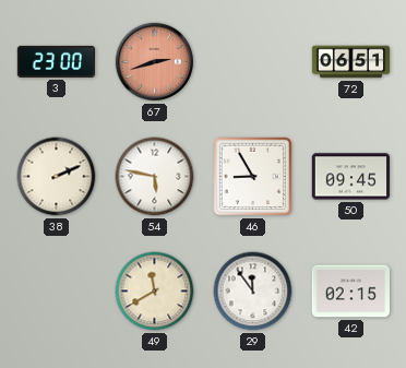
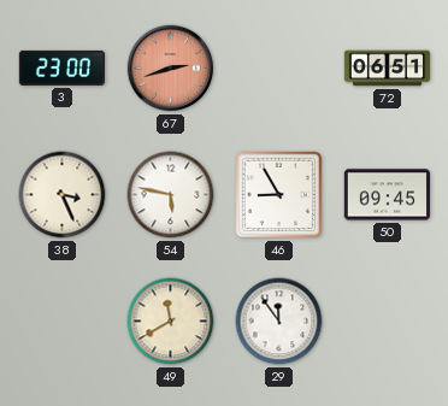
38: 2:11 -> 3:26
42: 02:15 -> none
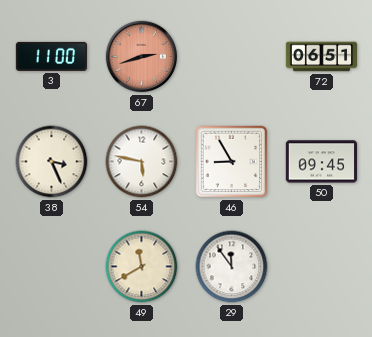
3: 23:00 -> 11:00
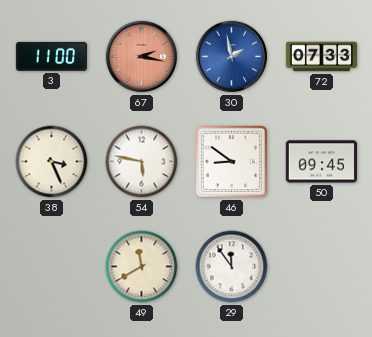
67: 2:42 -> 2:17
30: none -> 1:58
72: 06:51 -> 07:33
46: 8:55 -> 8:51
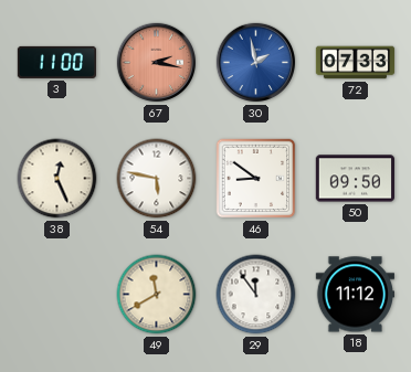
38: 3:26 -> 12:26
50: 09:45 -> 09:50
18: none -> 11:12
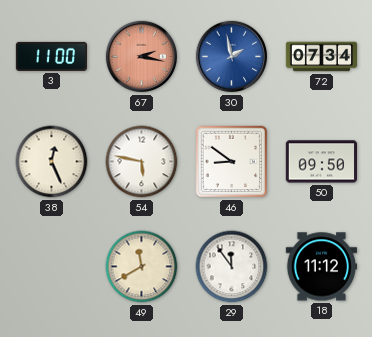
72: 07:33 -> 07:34
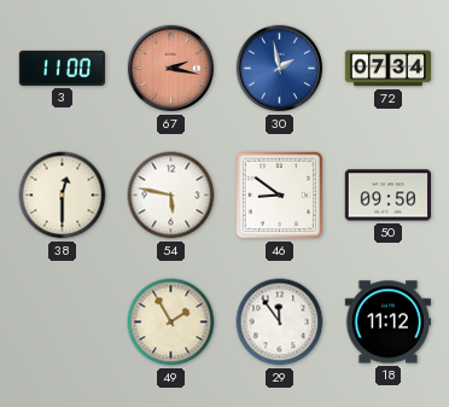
38: 12:26 -> 12:30
49: 11:40 -> 1:55
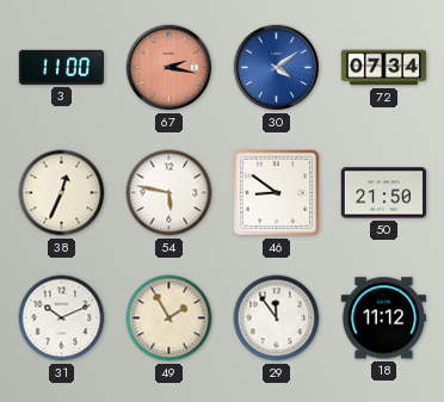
30: 1:58 -> 4:09
38: 12:30 -> 12:34
50: 09:50 -> 21:50
31: none -> 10:11
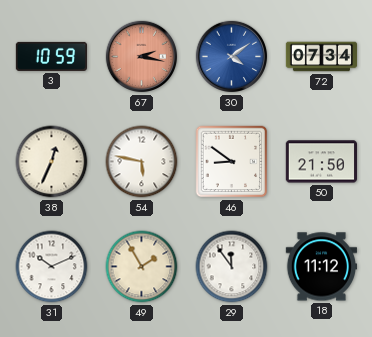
3: 11:00 -> 10:59
